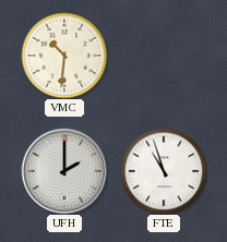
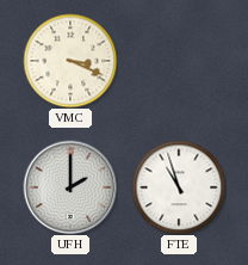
VMC: 10:31 -> 3:19
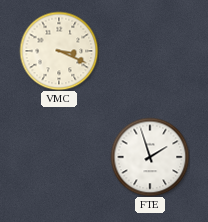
UFH: 2:00 -> none
FTE: 10:57 -> 1:57
